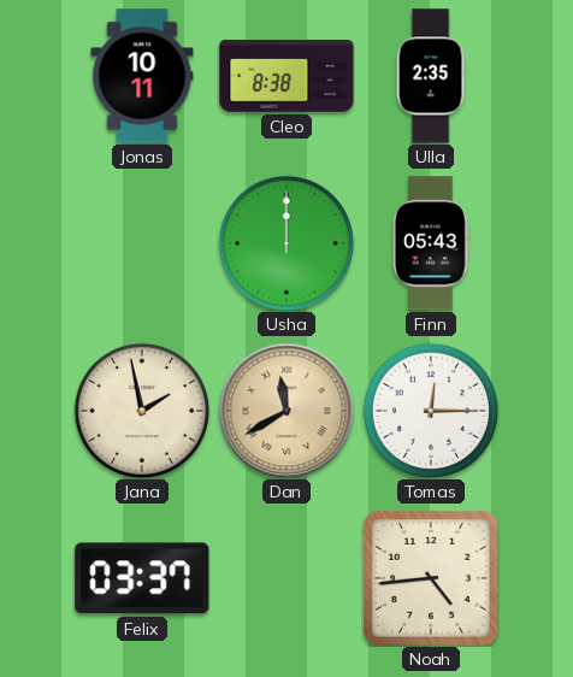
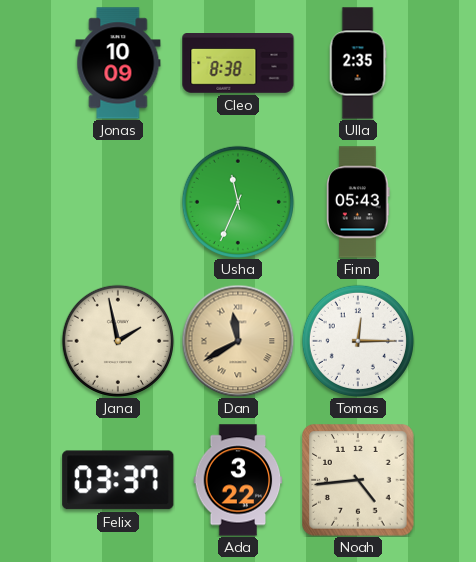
Jonas: 10:11 -> 10:09
Usha: 12:00 -> 11:34
Ada: none -> 3:22
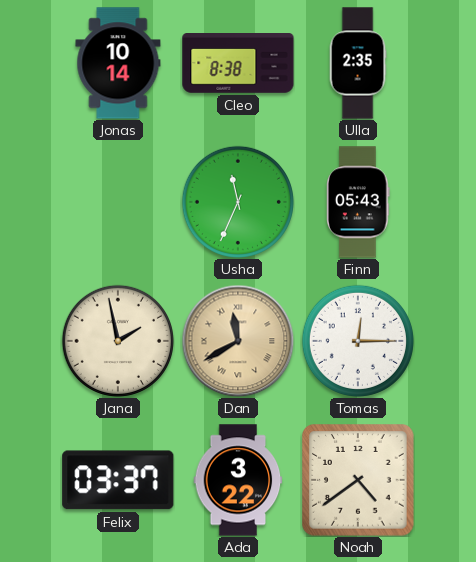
Jonas: 10:09 -> 10:14
Noah: 4:44 -> 4:39
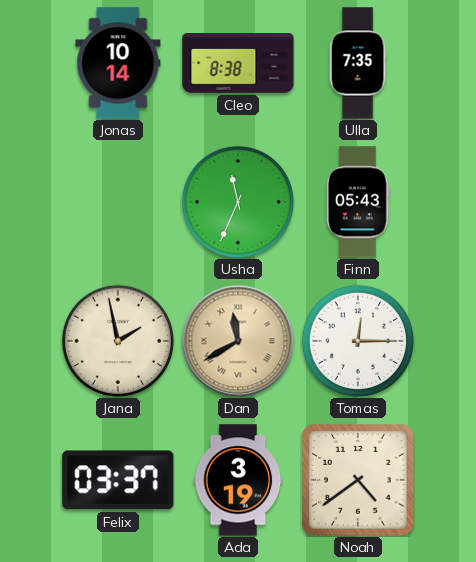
Ulla: 2:35 -> 7:35
Ada: 3:22 -> 3:19
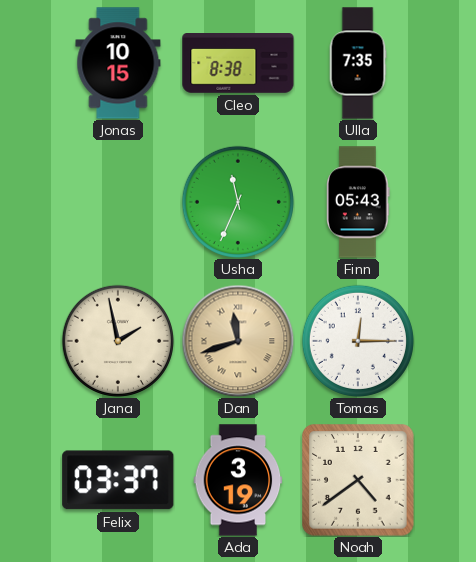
Jonas: 10:14 -> 10:15
Dan: 11:40 -> 11:42
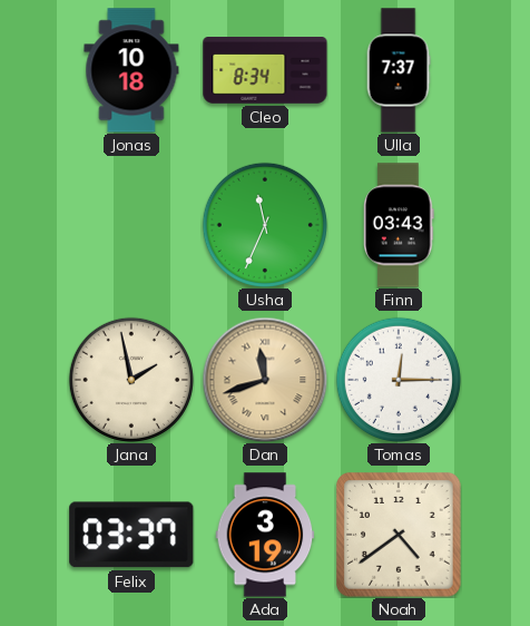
Jonas: 10:15 -> 10:18
Cleo: 8:38 -> 8:34
Ulla: 7:35 -> 7:37
Finn: 05:43 -> 03:43
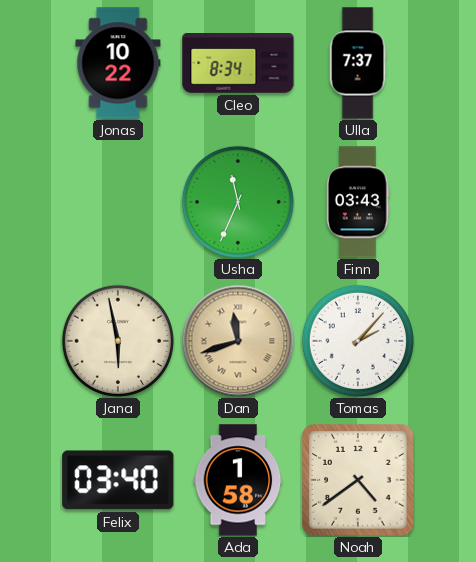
Jonas: 10:18 -> 10:22
Jana: 1:58 -> 5:58
Tomas: 12:15 -> 2:07
Felix: 03:37 -> 03:40
Ada: 3:19 -> 1:58
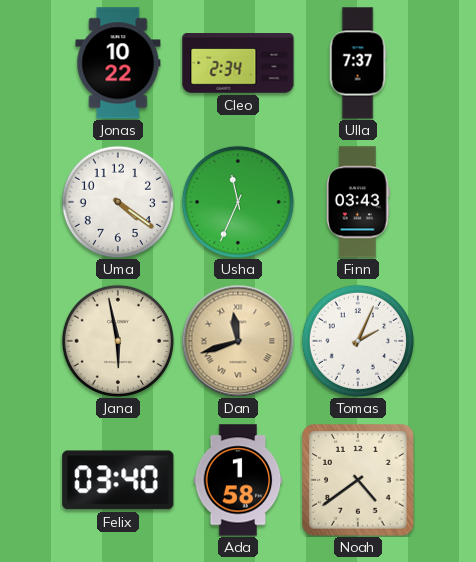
Cleo: 8:34 -> 2:34
Uma: none -> 4:21
Tomas: 2:07 -> 2:04
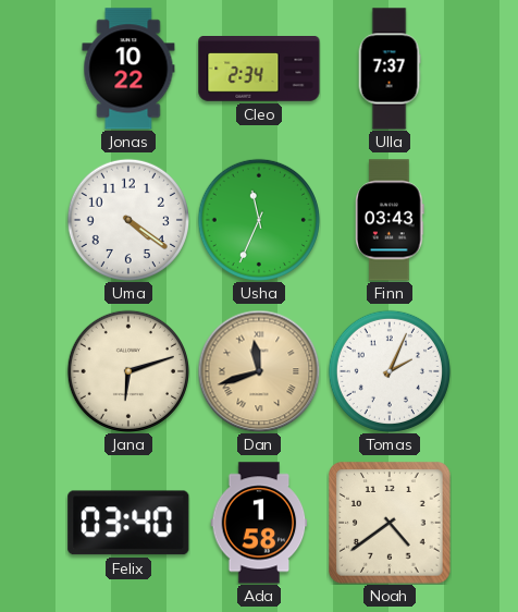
Jana: 5:58 -> 6:12
